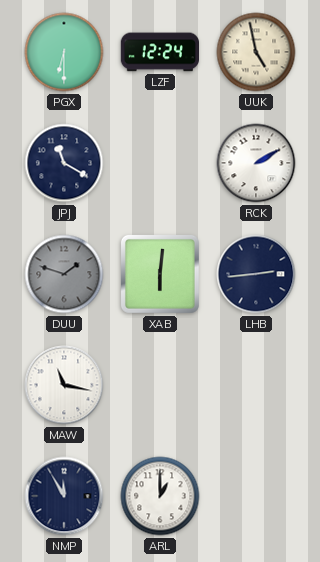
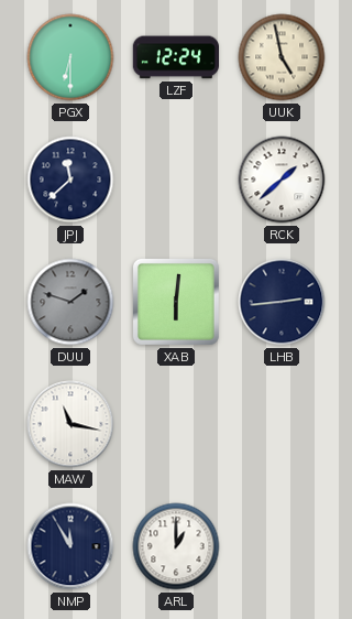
JPJ: 11:20 -> 11:38
RCK: 2:10 -> 1:38
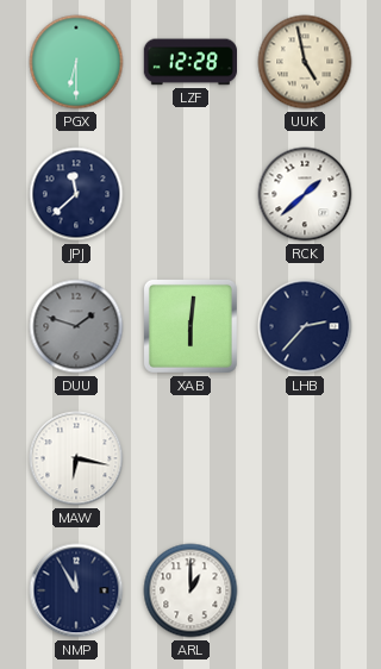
LZF: 12:24 -> 12:28
LHB: 2:44 -> 2:37
MAW: 11:17 -> 6:17
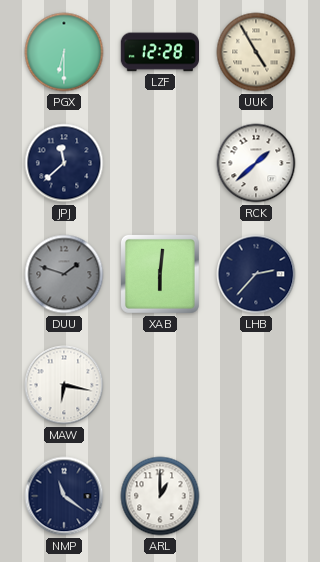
UUK: 4:58 -> 4:55
NMP: 11:55 -> 11:21
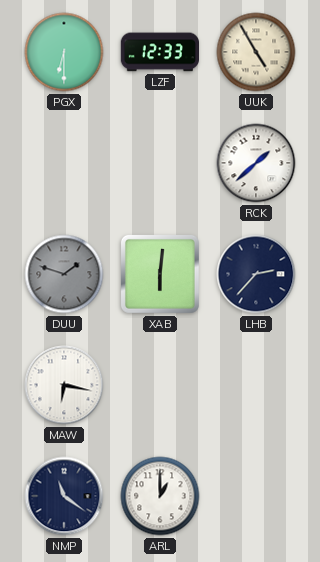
LZF: 12:28 -> 12:33
JPJ: 11:38 -> none
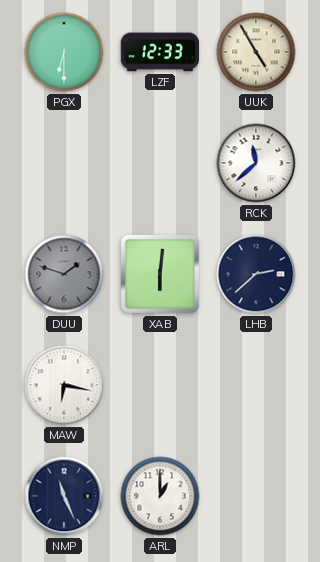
RCK: 1:38 -> 11:38
LHB: 2:37 -> 2:38
NMP: 11:21 -> 11:26
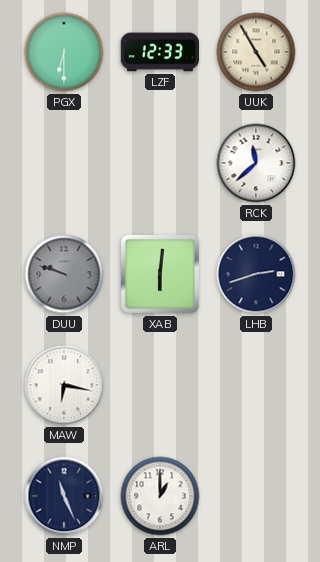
DUU: 1:48 -> 9:48
LHB: 2:38 -> 2:42
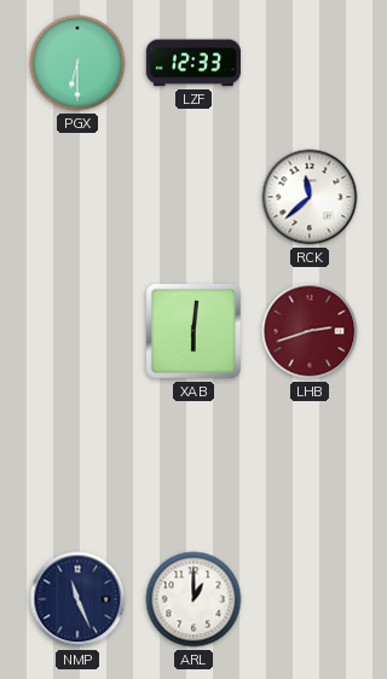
UUK: 4:55 -> none
DUU: 9:48 -> none
LHB dial: navy -> burgundy
MAW: 6:17 -> none
